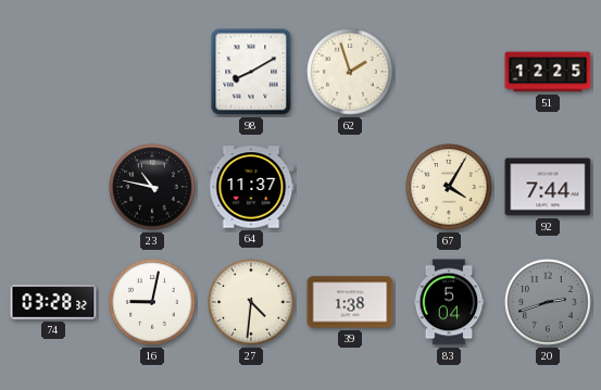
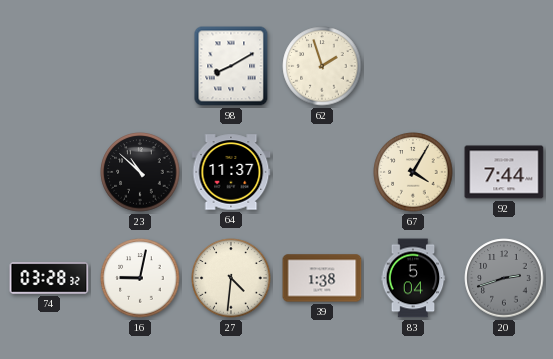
51: 12:25 -> none
23: 10:47 -> 10:52
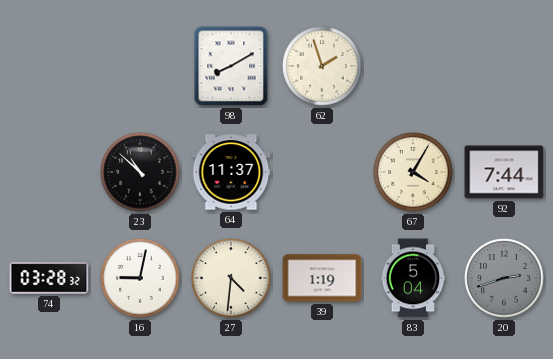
39: 1:38 -> 1:19
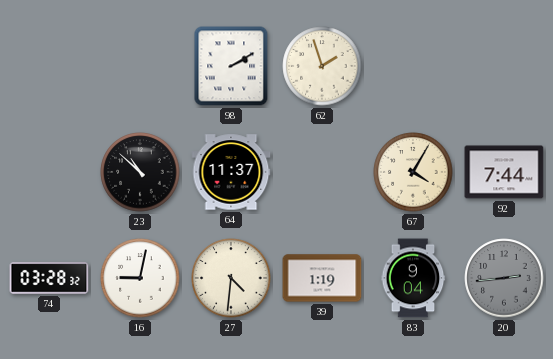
98: 8:10 -> 2:10
83: 5:04 -> 9:04
20: 2:42 -> 2:44
